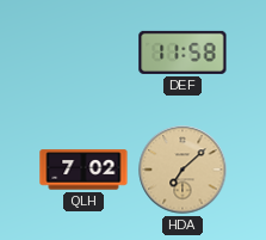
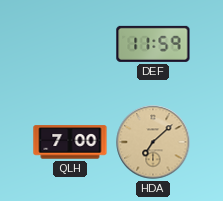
DEF: 11:58 -> 11:59
QLH: 7:02 -> 7:00
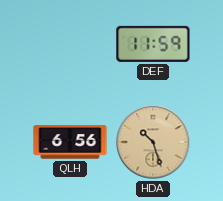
QLH: 7:00 -> 6:56
HDA: 7:08 -> 10:27
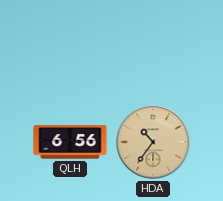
DEF: 11:59 -> none
HDA: 10:27 -> 10:36
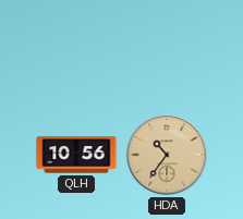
QLH: 6:56 -> 10:56
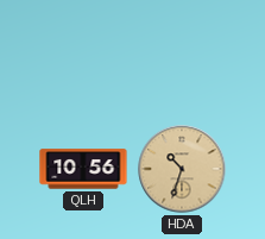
HDA: 10:36 -> 10:33
